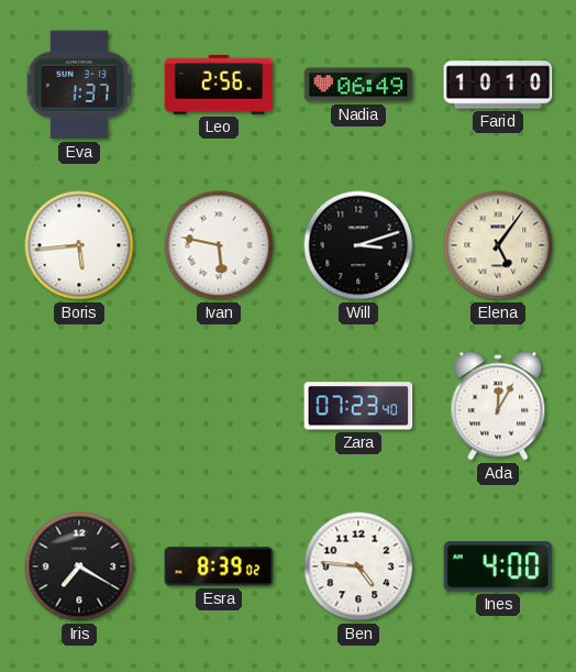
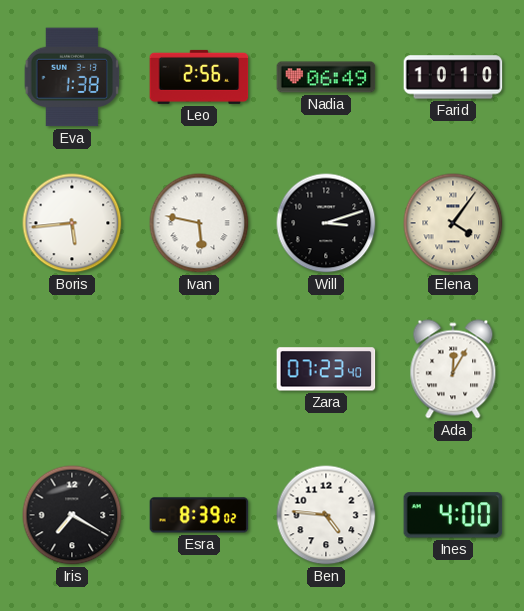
Eva: 1:37 -> 1:38
Elena: 5:06 -> 4:06
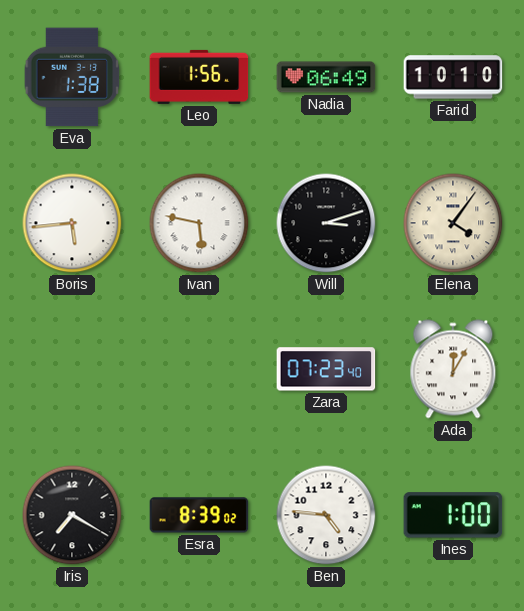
Leo: 2:56 -> 1:56
Ines: 4:00 -> 1:00
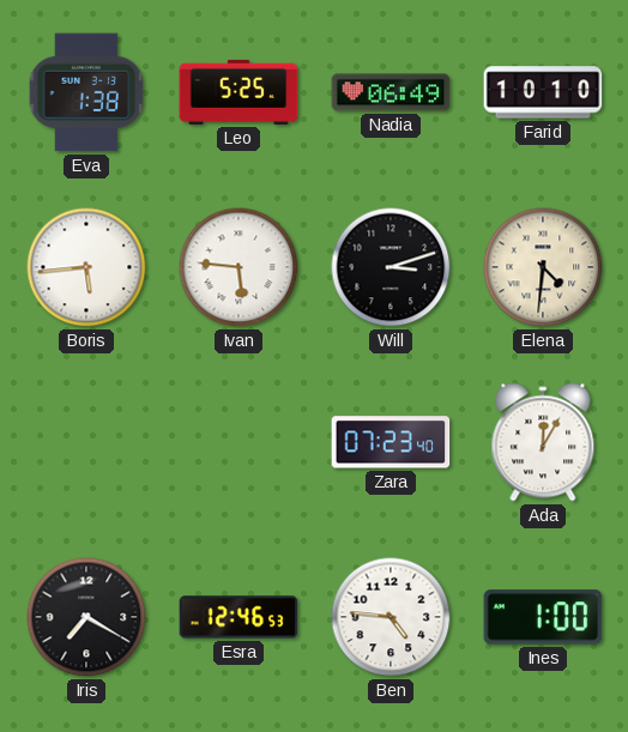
Leo: 1:56 -> 5:25
Ivan: 5:47 -> 5:46
Elena: 4:06 -> 4:31
Esra: 8:39 -> 12:46
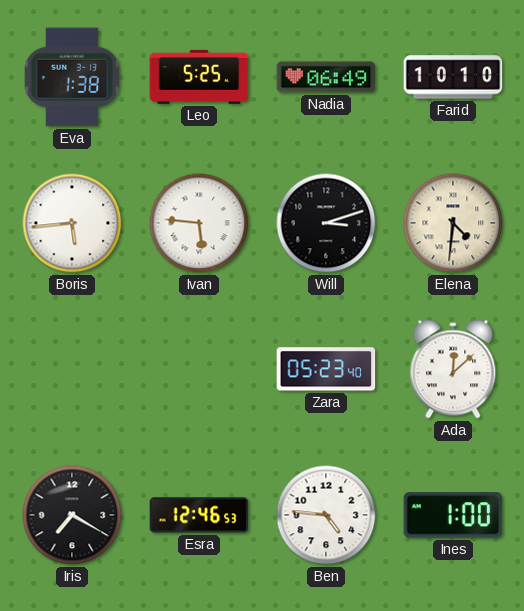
Zara: 07:23 -> 05:23
Ada: 12:05 -> 12:08
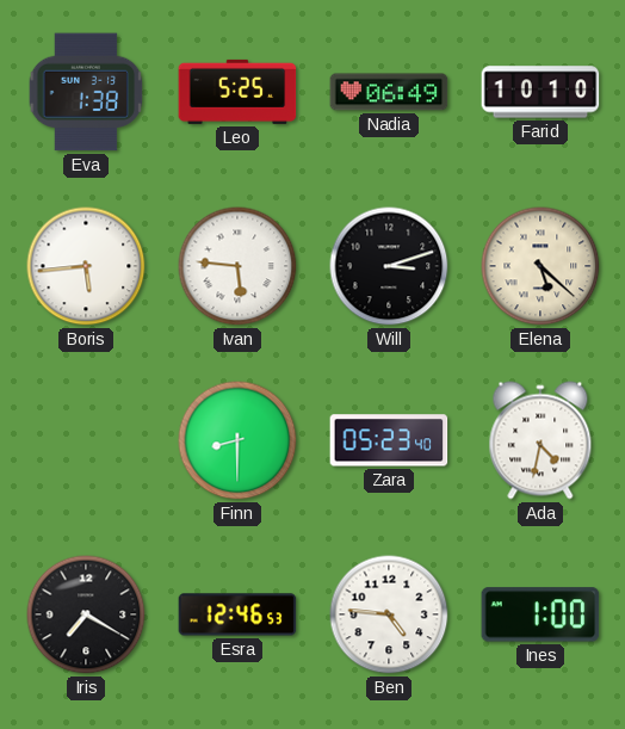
Elena: 4:31 -> 5:22
Finn: none -> 8:30
Ada: 12:08 -> 4:32
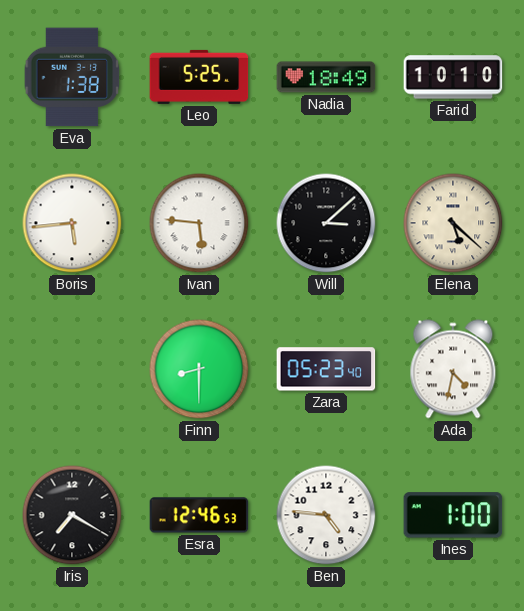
Nadia: 06:49 -> 18:49
Will: 3:12 -> 3:08
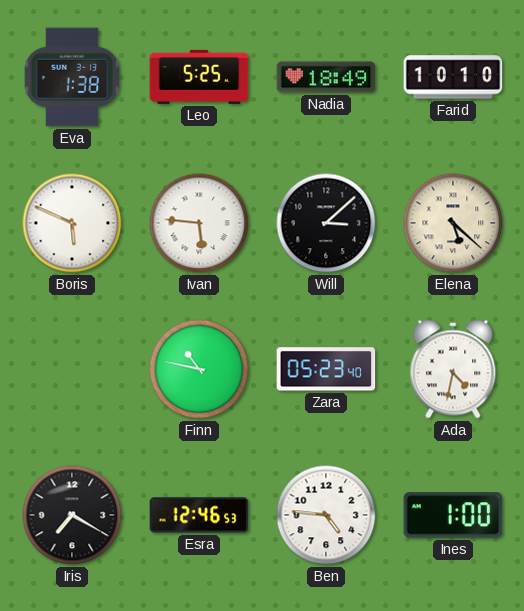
Boris: 5:44 -> 5:49
Finn: 8:30 -> 10:47
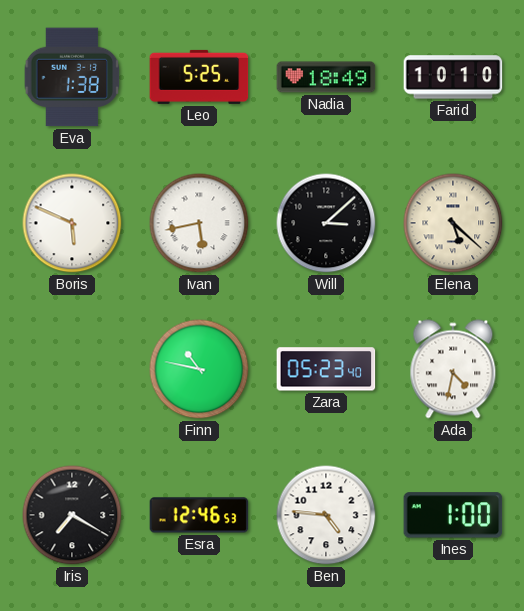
Ivan: 5:46 -> 5:43
